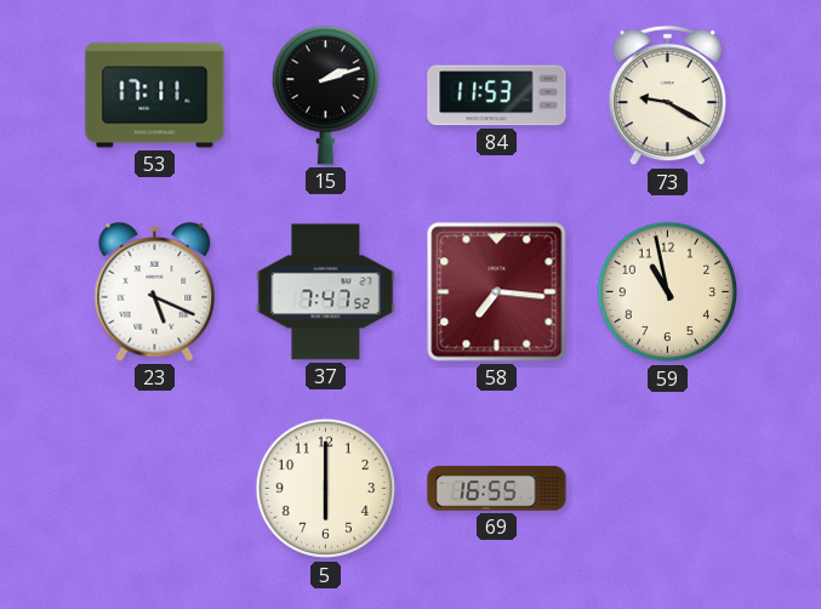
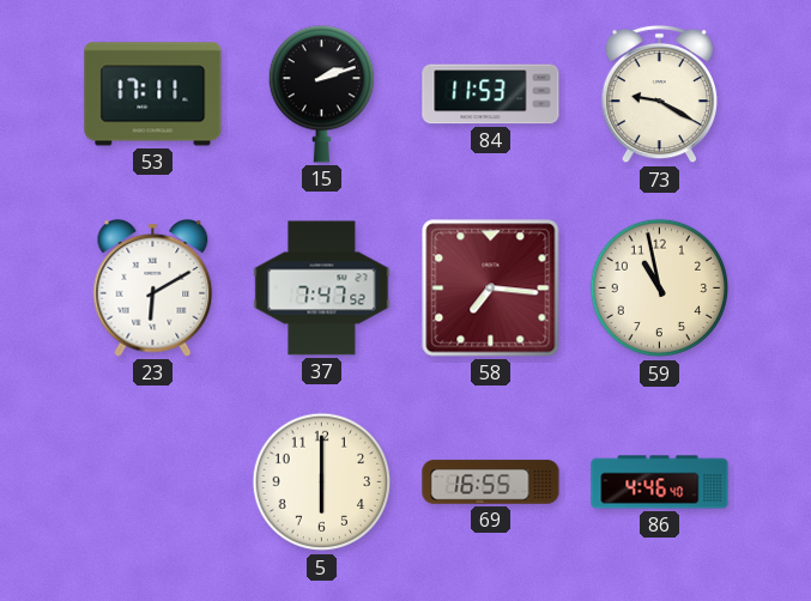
23: 5:19 -> 6:10
86: none -> 4:46
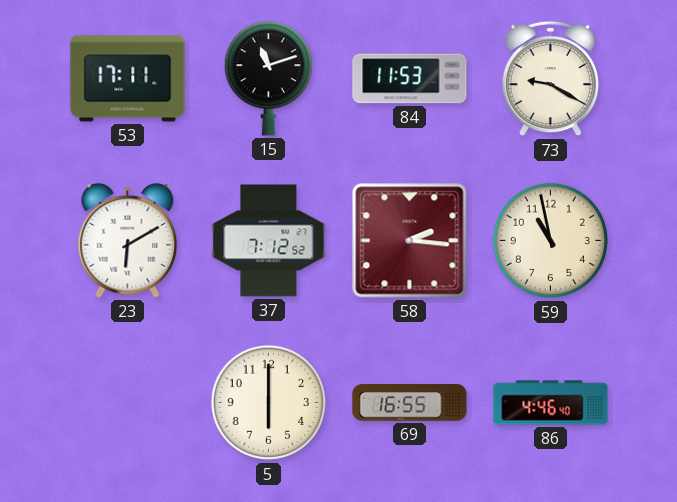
15: 2:12 -> 11:12
37: 7:47 -> 7:12
58: 7:16 -> 2:16
